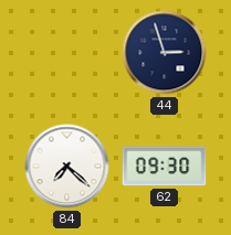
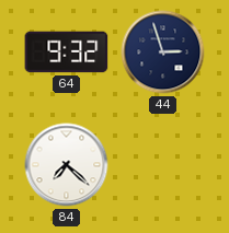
64: none -> 9:32
62: 09:30 -> none
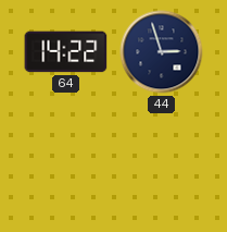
64: 9:32 -> 14:22
84: 7:22 -> none
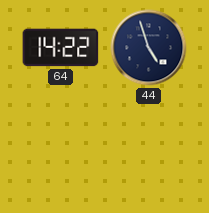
44: 2:57 -> 4:57
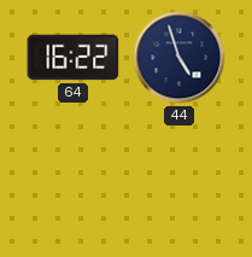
64: 14:22 -> 16:22
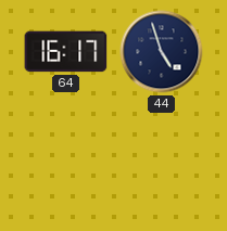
64: 16:22 -> 16:17
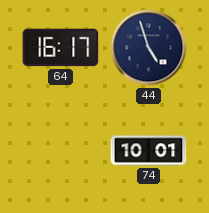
74: none -> 10:01
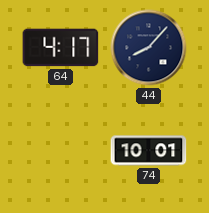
64: 16:17 -> 4:17
44: 4:57 -> 8:07
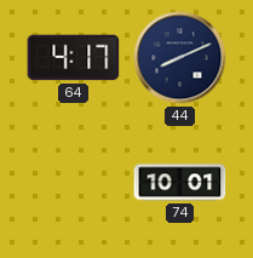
44: 8:07 -> 8:11
